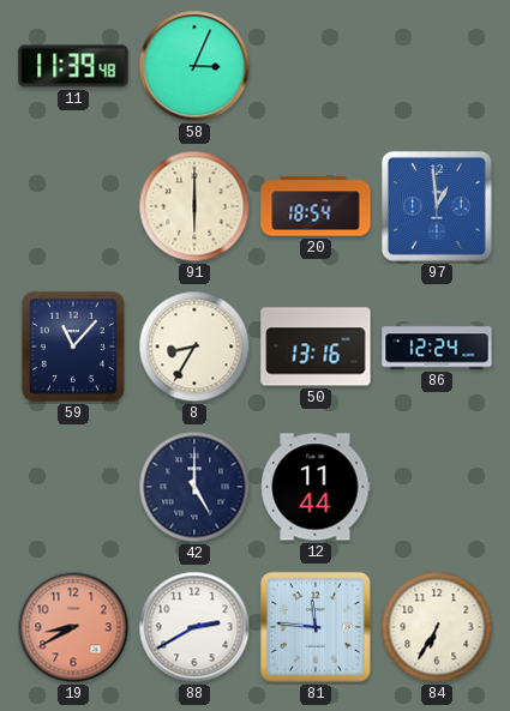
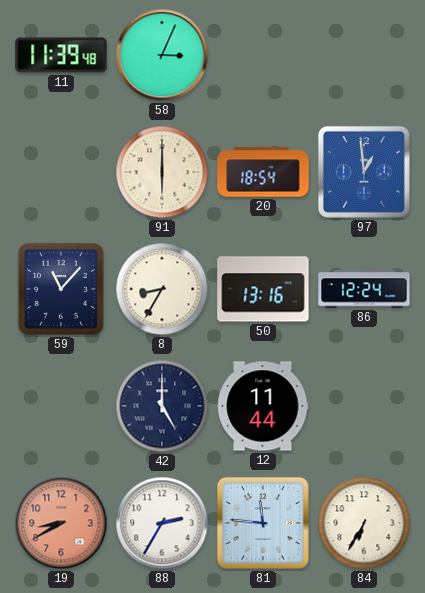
88: 2:40 -> 2:35
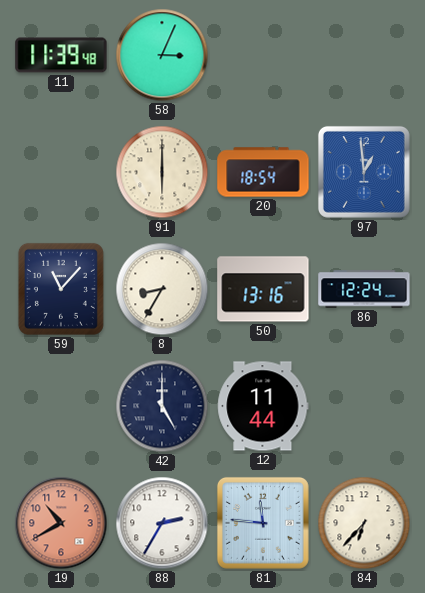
19: 8:40 -> 10:40
84: 6:35 -> 6:37
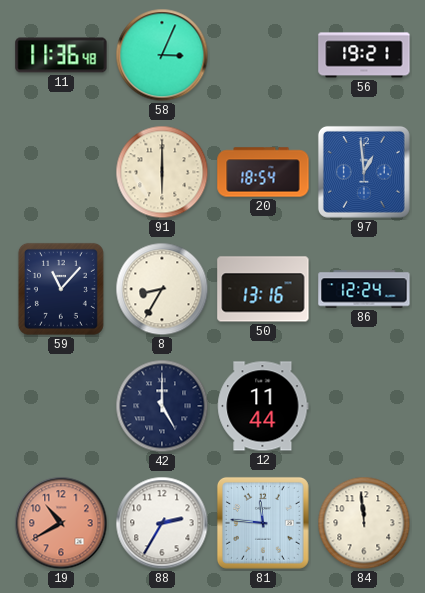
11: 11:39 -> 11:36
56: none -> 19:21
84: 6:37 -> 11:59
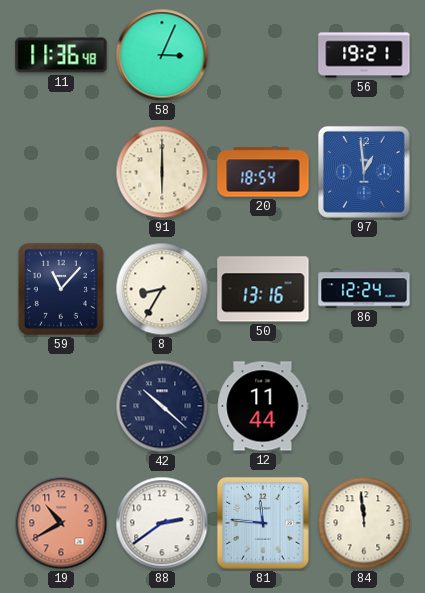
42: 5:00 -> 10:22
88: 2:35 -> 2:39
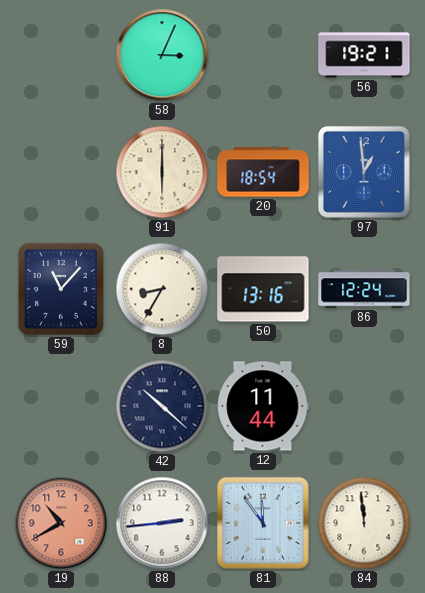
11: 11:36 -> none
88: 2:39 -> 2:44
81: 11:46 -> 11:54
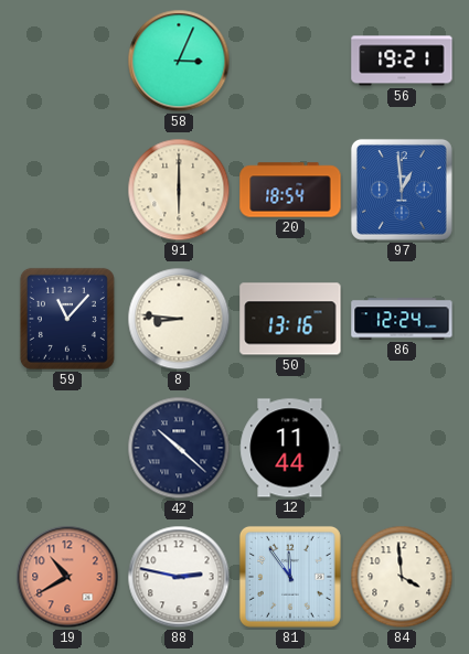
8: 8:35 -> 8:46
88: 2:44 -> 2:47
84: 11:59 -> 3:59
